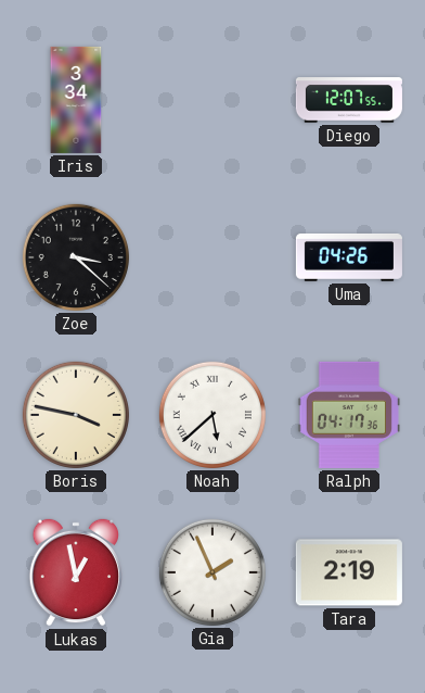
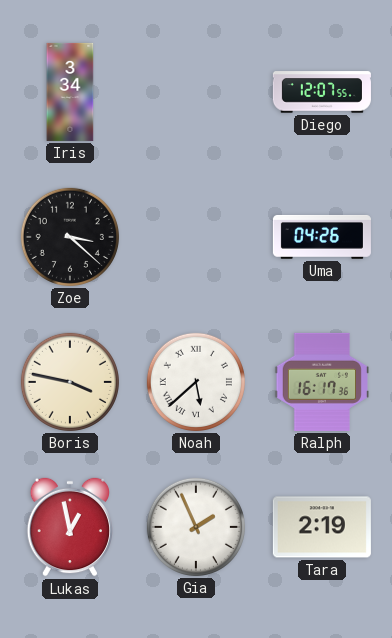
Ralph: 04:17 -> 16:17
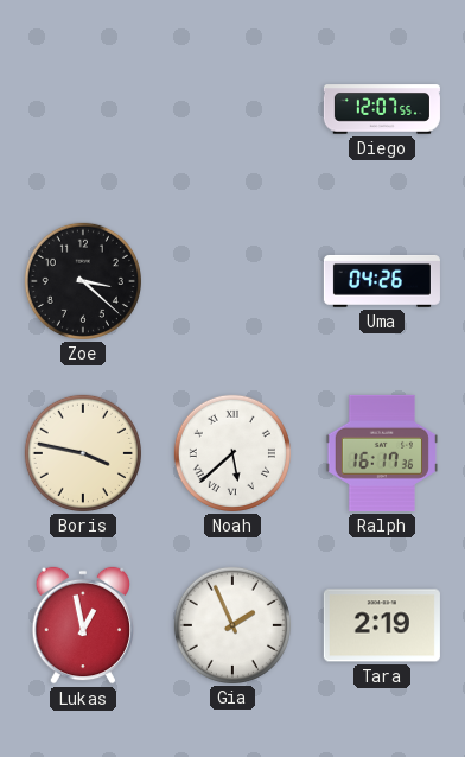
Iris: 3:34 -> none
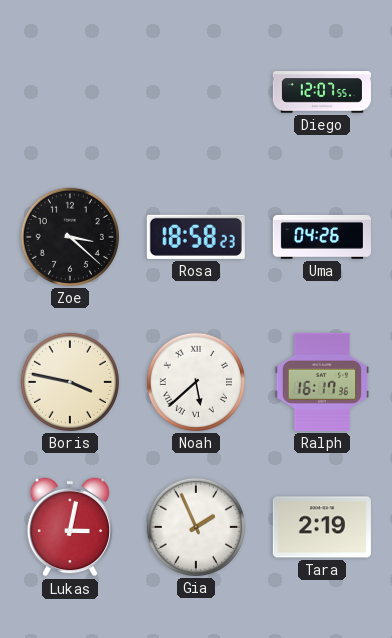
Rosa: none -> 18:58
Lukas: 12:58 -> 3:02
